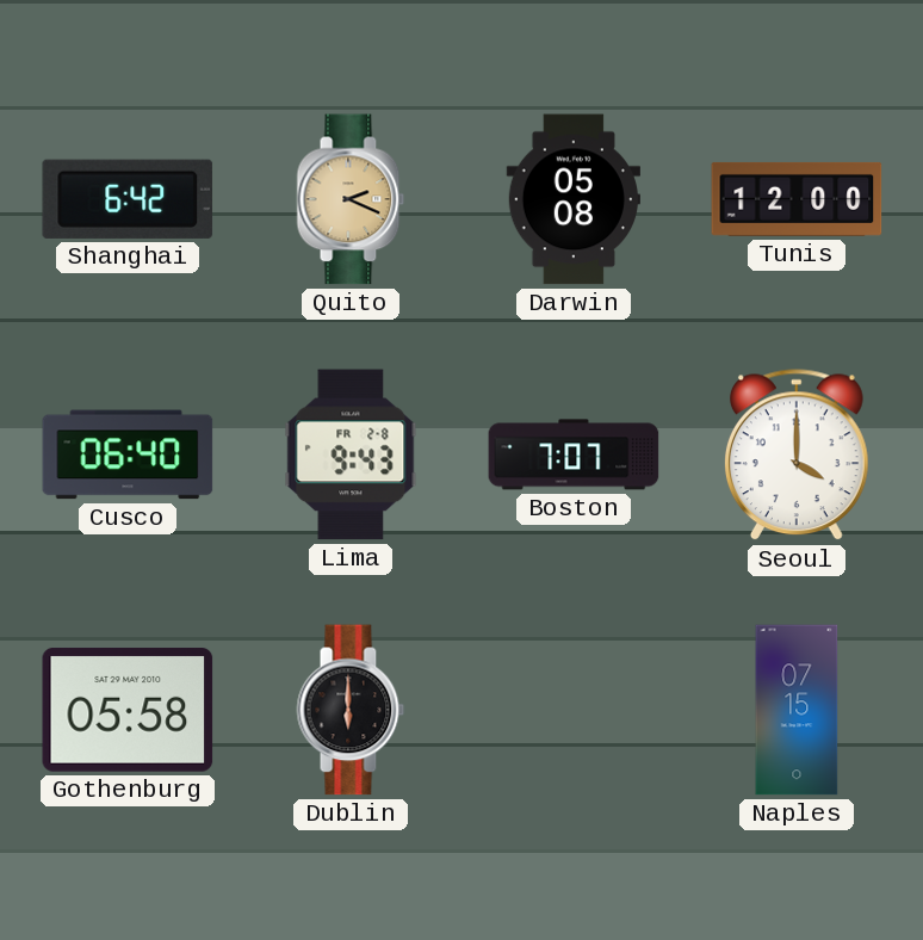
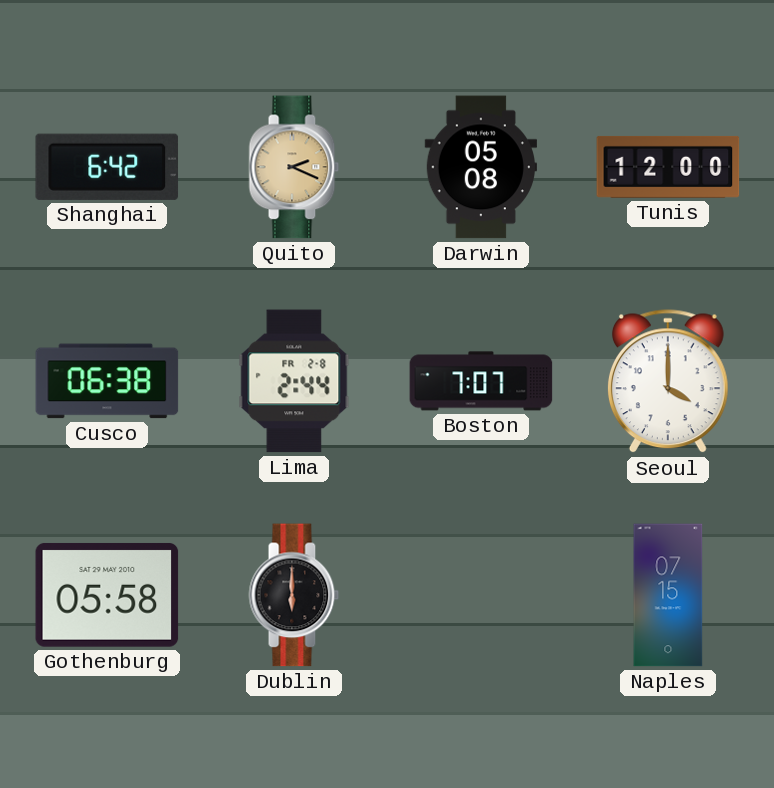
Cusco: 06:40 -> 06:38
Lima: 9:43 -> 2:44
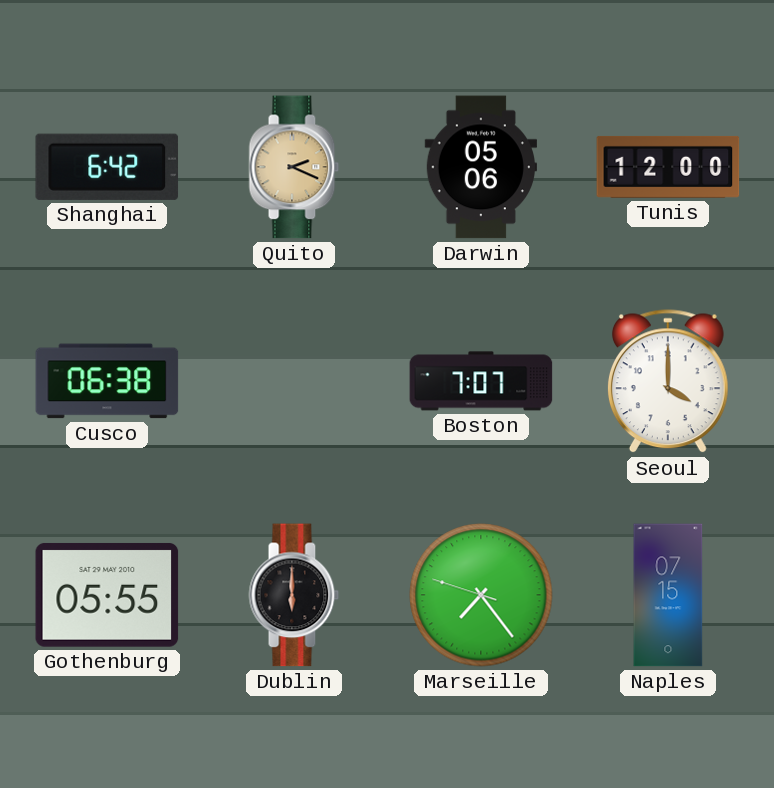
Darwin: 05:08 -> 05:06
Lima: 2:44 -> none
Gothenburg: 05:58 -> 05:55
Marseille: none -> 7:23
